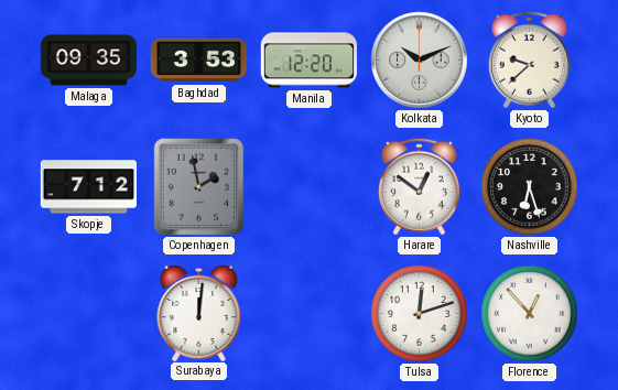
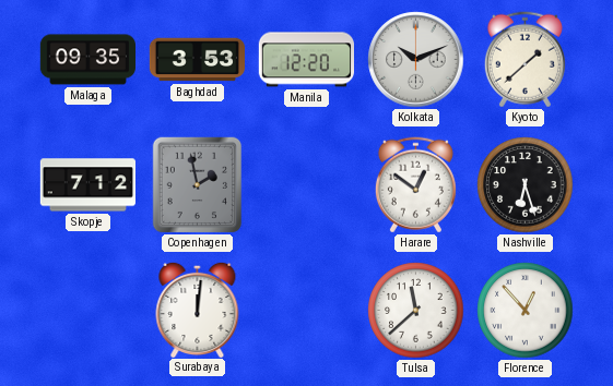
Kyoto: 9:38 -> 1:38
Tulsa: 12:12 -> 11:38
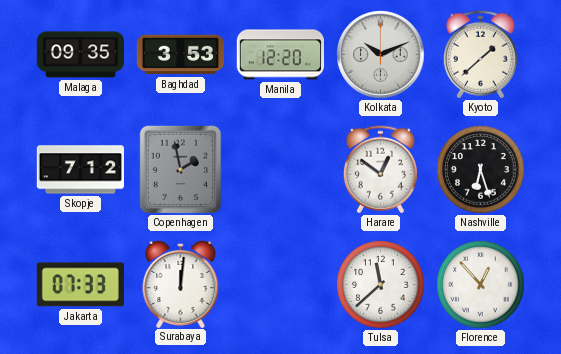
Jakarta: none -> 07:33
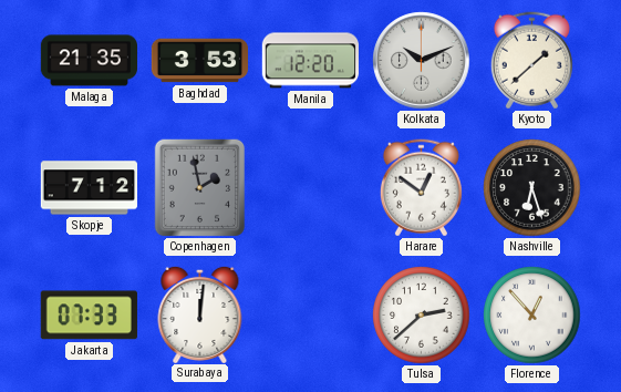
Malaga: 09:35 -> 21:35
Tulsa: 11:38 -> 2:38
